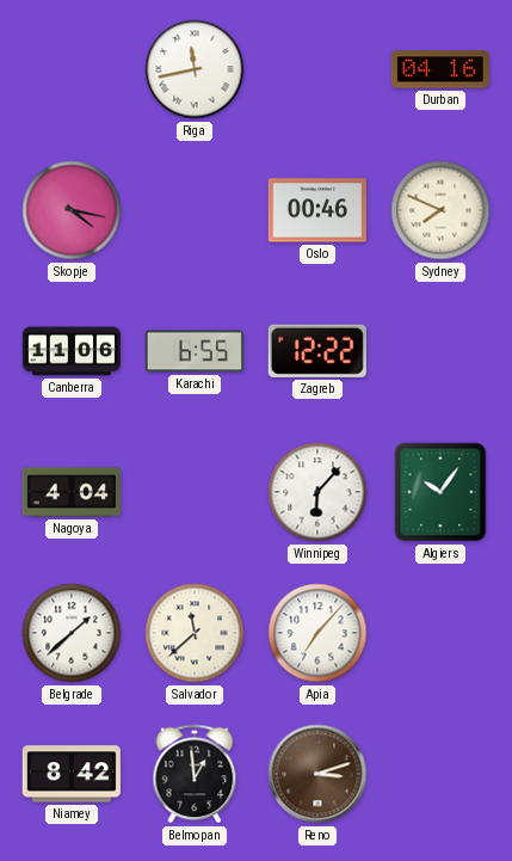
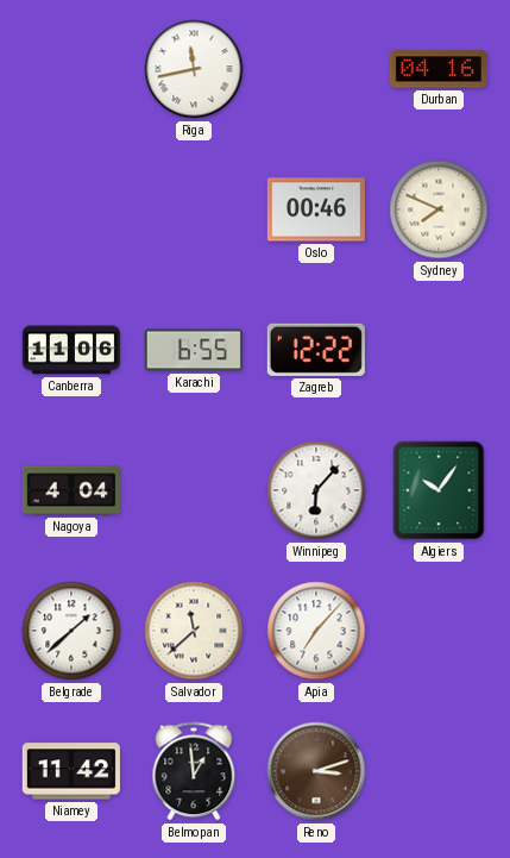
Skopje: 4:17 -> none
Niamey: 8:42 -> 11:42
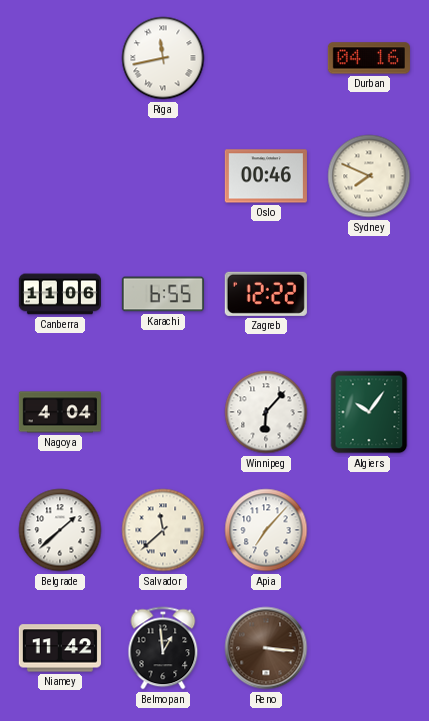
Reno: 3:12 -> 3:16
